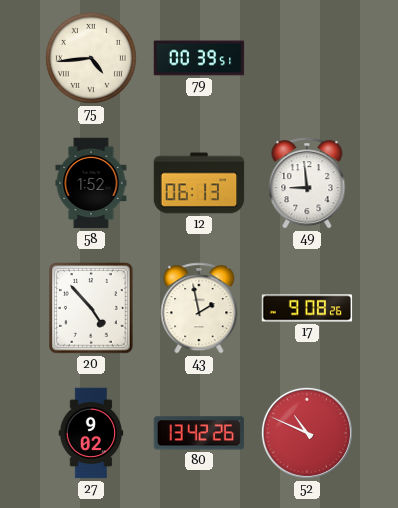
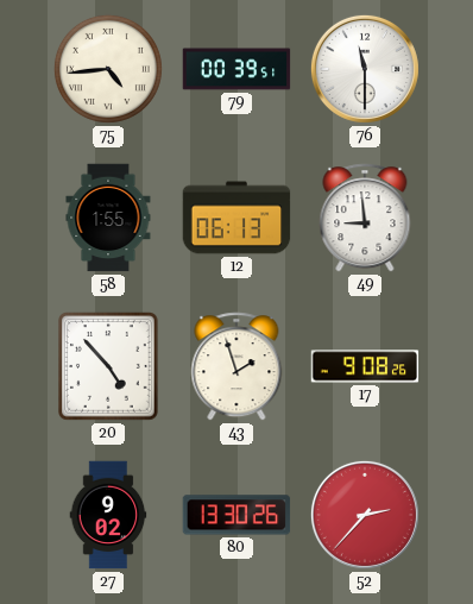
76: none -> 11:30
58: 1:52 -> 1:55
43: 1:58 -> 1:57
80: 13:42 -> 13:30
52: 10:49 -> 2:37
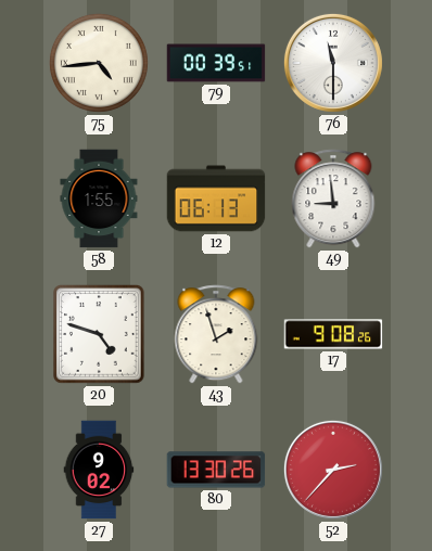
20: 4:53 -> 4:48
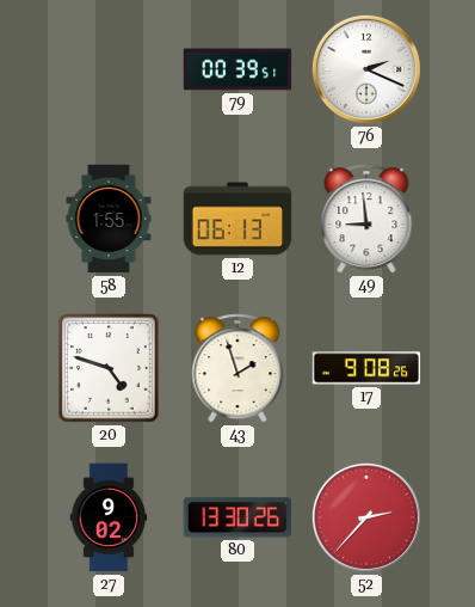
75: 4:44 -> none
76: 11:30 -> 2:19
